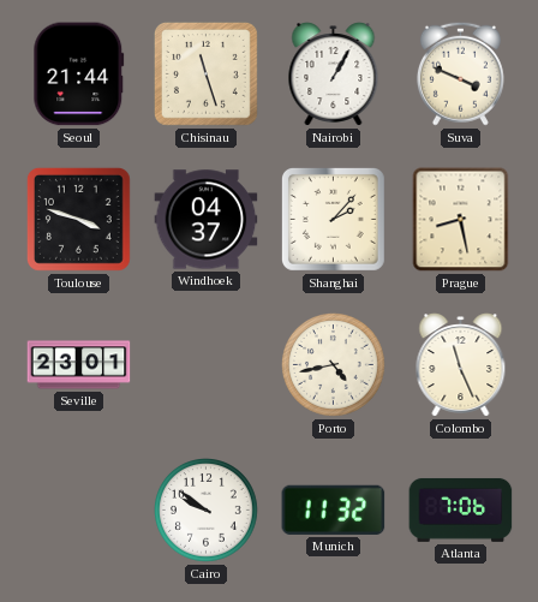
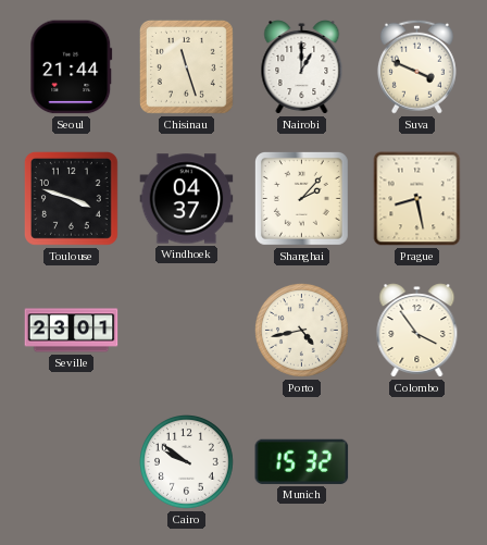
Nairobi: 1:05 -> 1:00
Colombo: 11:26 -> 3:54
Munich: 11:32 -> 15:32
Atlanta: 7:06 -> none
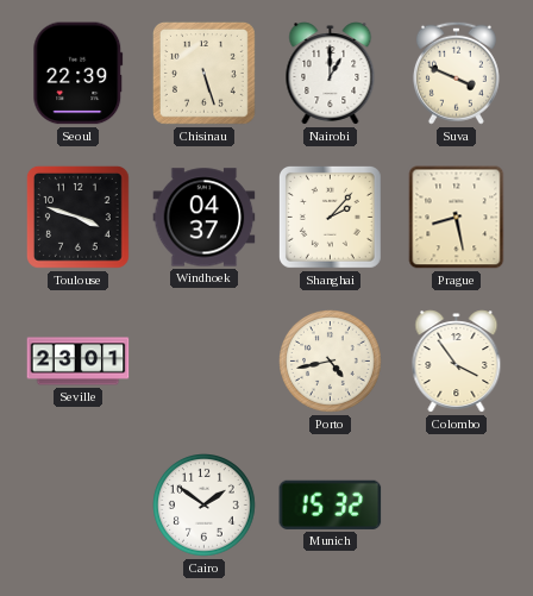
Seoul: 21:44 -> 22:39
Chisinau: 11:27 -> 5:27
Cairo: 9:51 -> 1:51
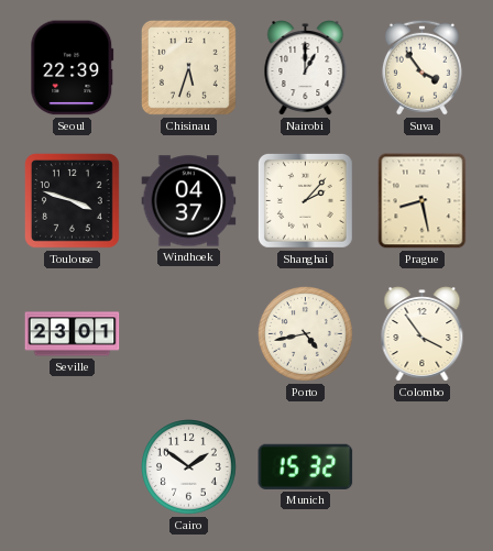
Chisinau: 5:27 -> 5:33
Suva: 3:49 -> 3:54
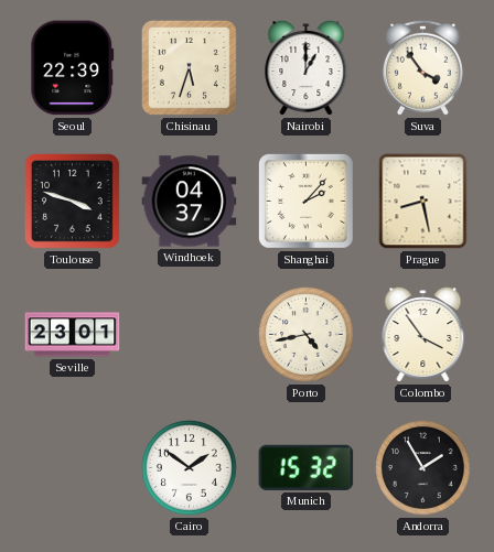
Andorra: none -> 1:55
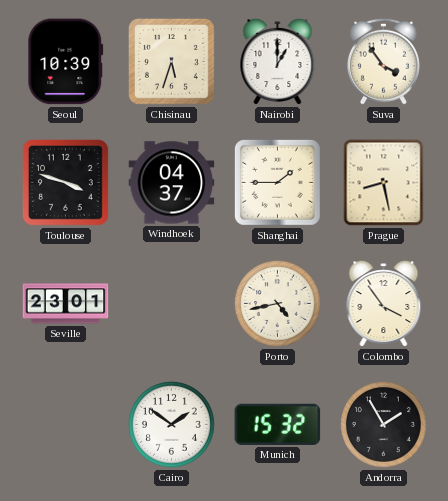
Seoul: 22:39 -> 10:39
Shanghai: 2:07 -> 1:45
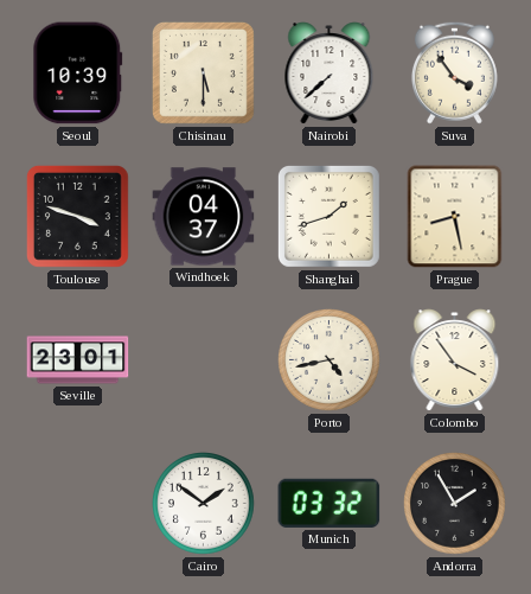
Chisinau: 5:33 -> 5:30
Nairobi: 1:00 -> 7:38
Shanghai: 1:45 -> 1:42
Munich: 15:32 -> 03:32
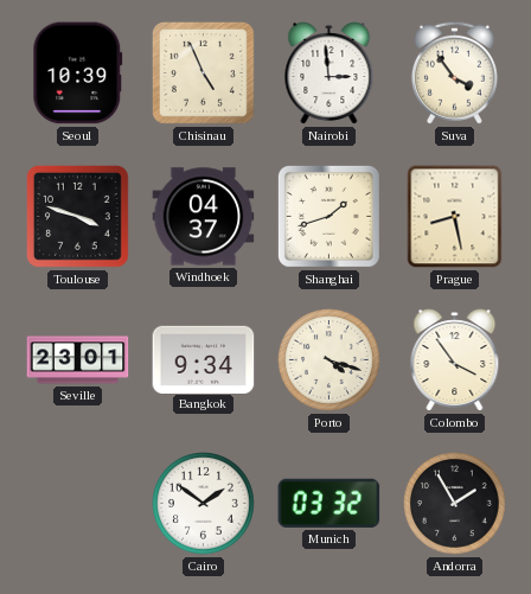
Chisinau: 5:30 -> 4:56
Nairobi: 7:38 -> 2:59
Bangkok: none -> 9:34
Porto: 4:43 -> 4:18
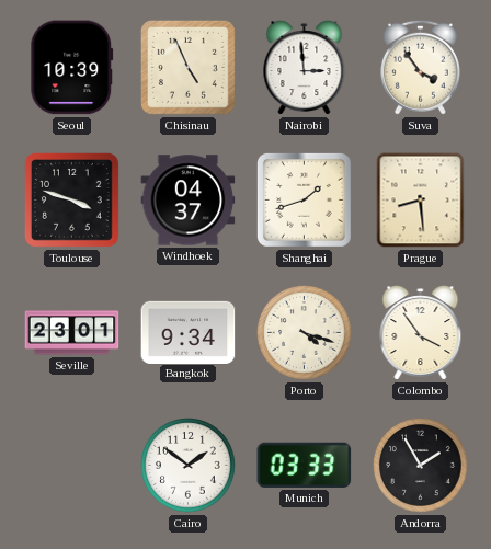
Prague: 8:28 -> 8:29
Munich: 03:32 -> 03:33
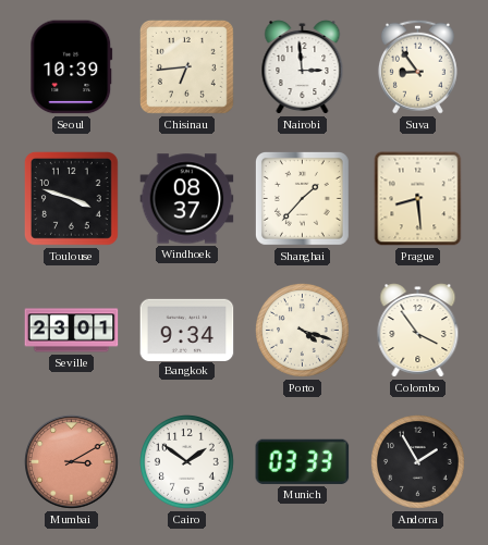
Chisinau: 4:56 -> 6:44
Suva: 3:54 -> 8:54
Windhoek: 04:37 -> 08:37
Shanghai: 1:42 -> 1:37
Mumbai: none -> 3:10
